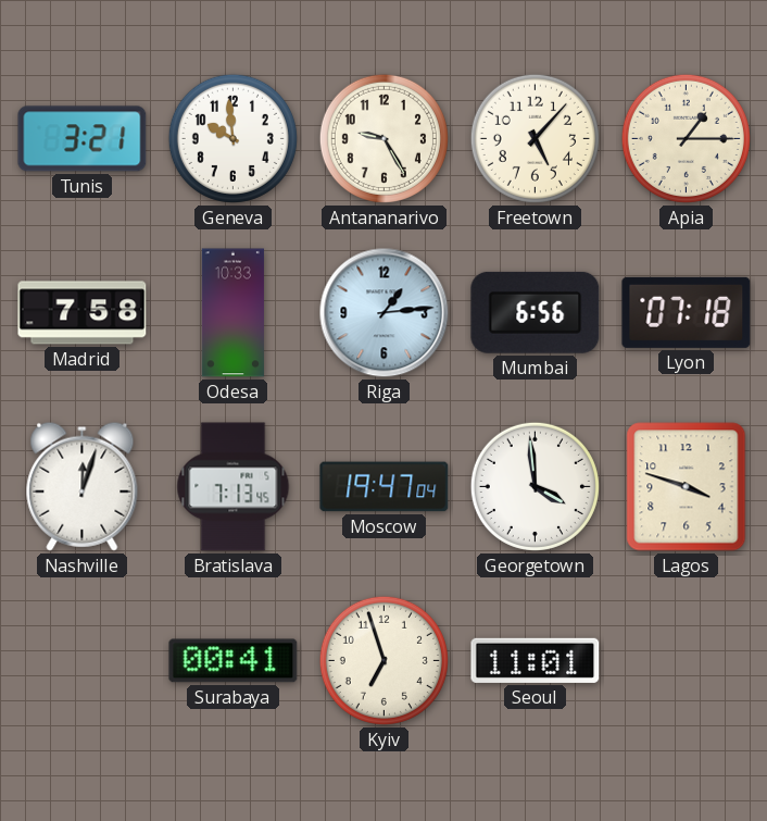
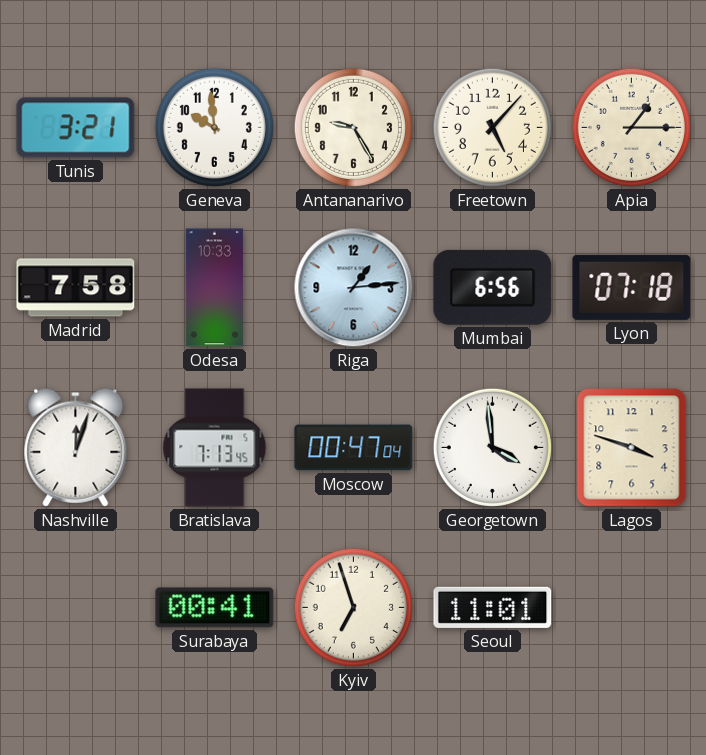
Moscow: 19:47 -> 00:47
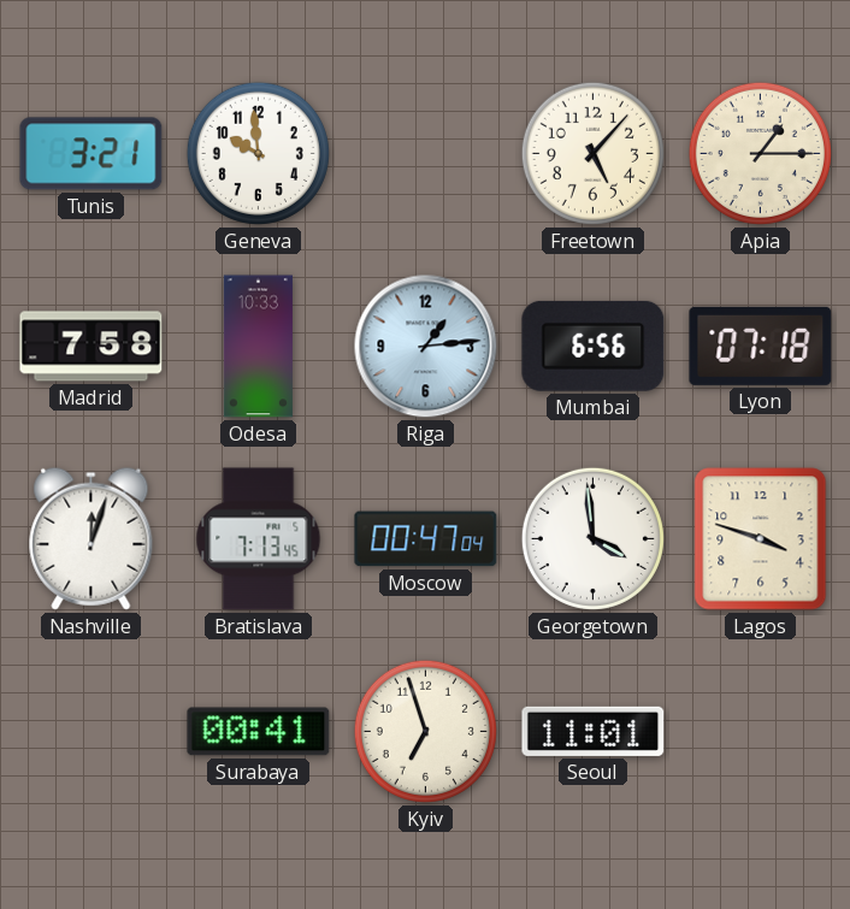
Antananarivo: 9:25 -> none
